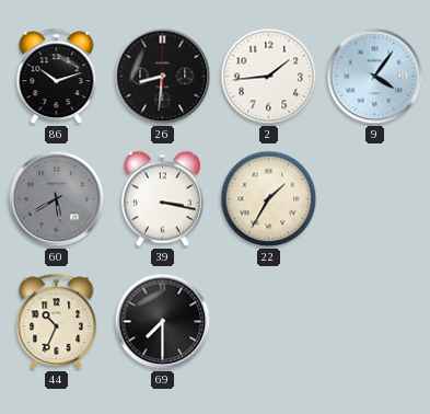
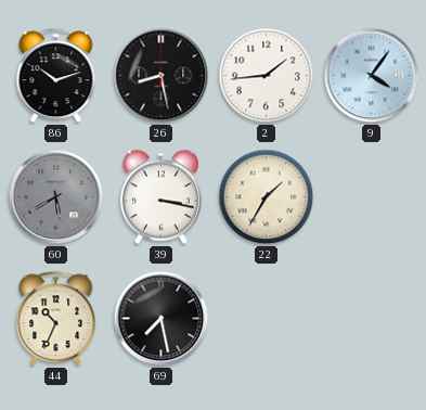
26: 8:31 -> 8:28
69: 7:30 -> 7:28
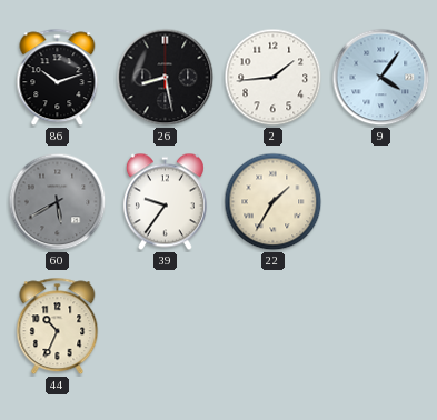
39: 3:17 -> 9:36
69: 7:28 -> none
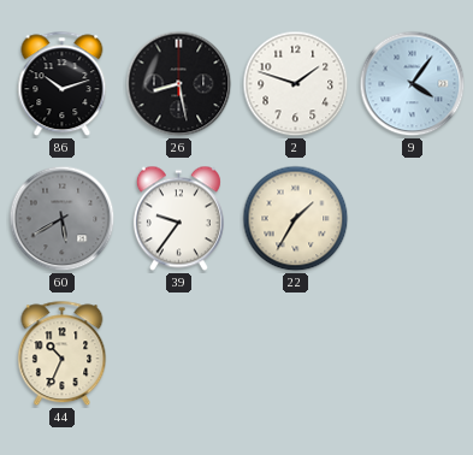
2: 1:44 -> 1:48
